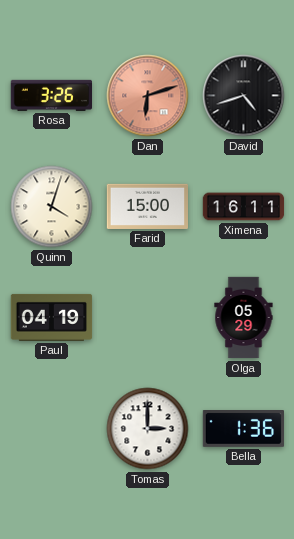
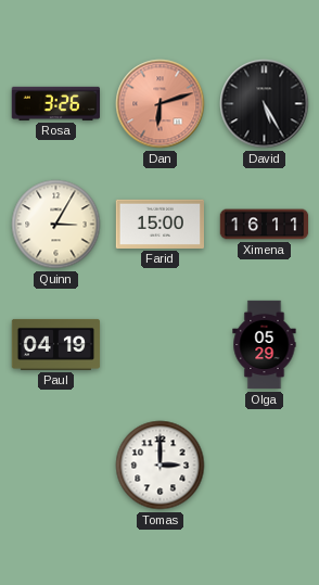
David: 4:42 -> 5:25
Quinn: 4:03 -> 3:05
Bella: 1:36 -> none
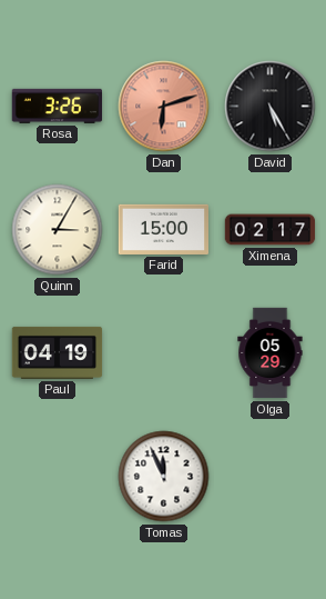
Ximena: 16:11 -> 02:17
Tomas: 3:00 -> 11:56
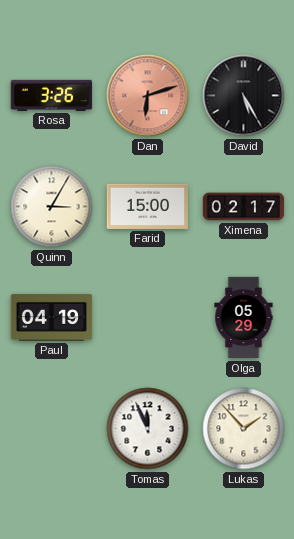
Lukas: none -> 1:53
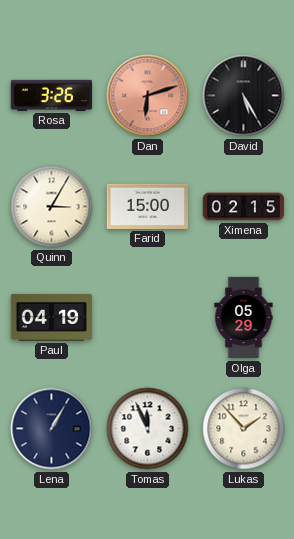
Ximena: 02:17 -> 02:15
Lena: none -> 1:05
